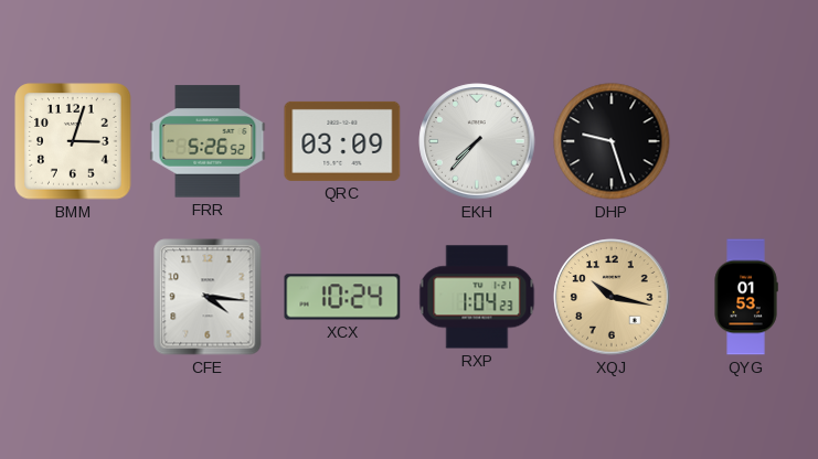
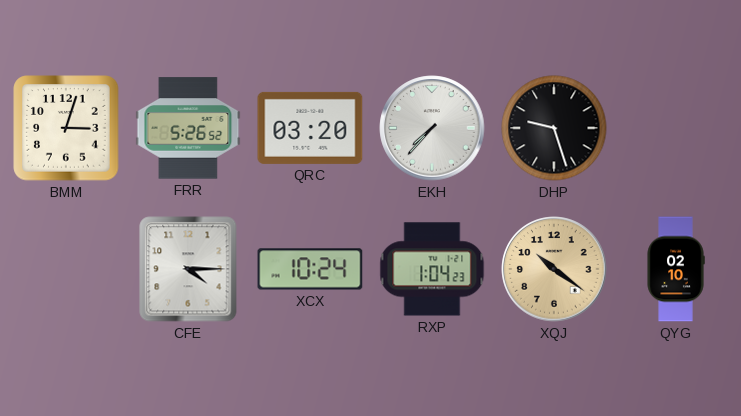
QRC: 03:09 -> 03:20
CFE: 4:16 -> 4:15
XQJ: 10:17 -> 10:21
QYG: 01:53 -> 02:10
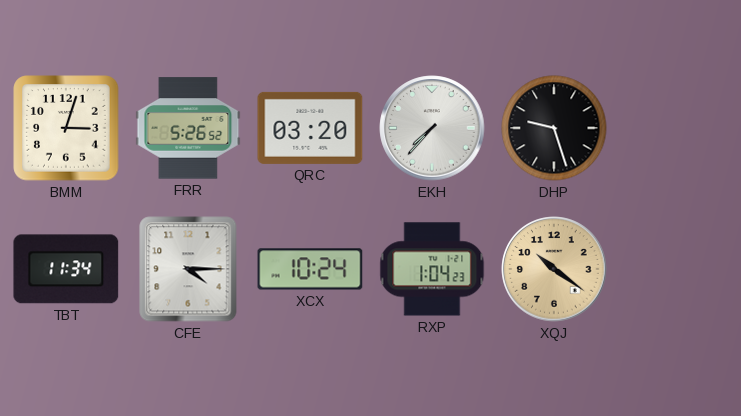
TBT: none -> 11:34
QYG: 02:10 -> none
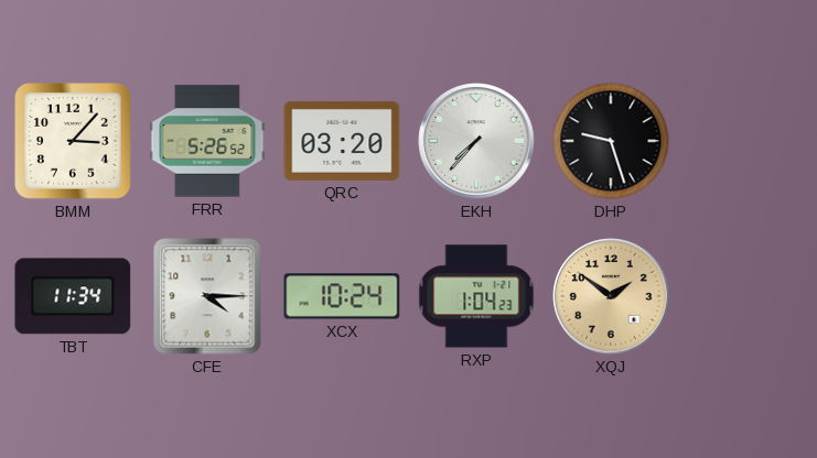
BMM: 3:03 -> 3:07
XQJ: 10:21 -> 1:51
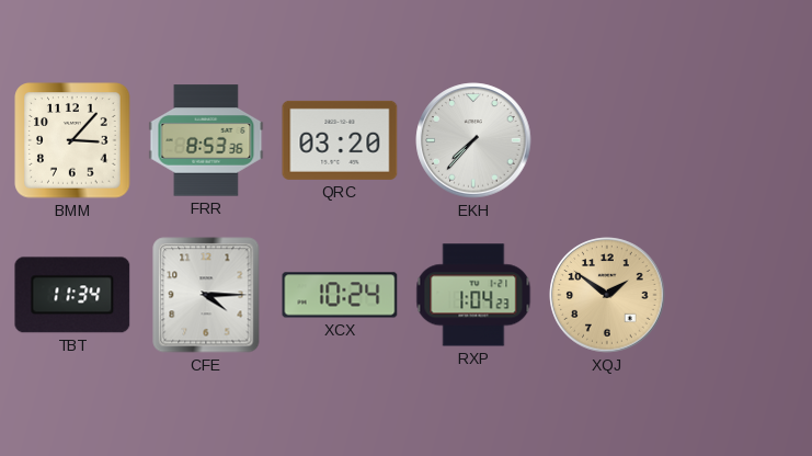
FRR: 5:26 -> 8:53
DHP: 9:27 -> none
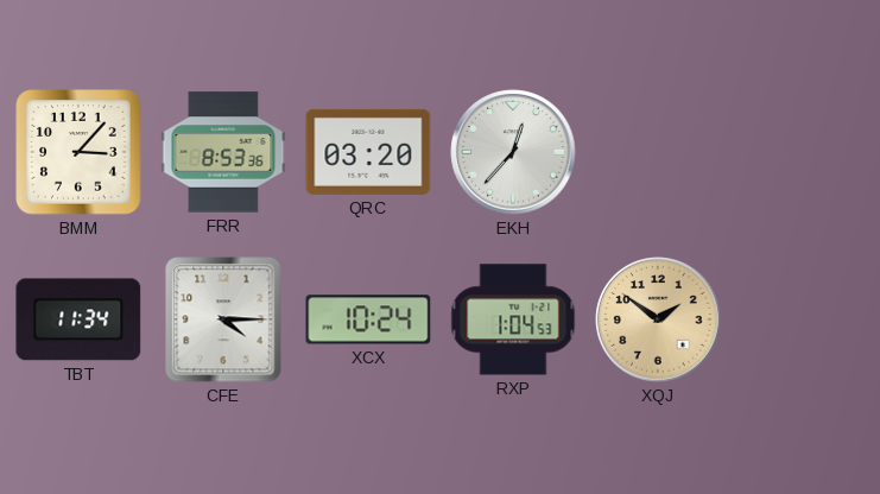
EKH: 7:37 -> 12:37
RXP: 1:04:23 -> 1:04:53
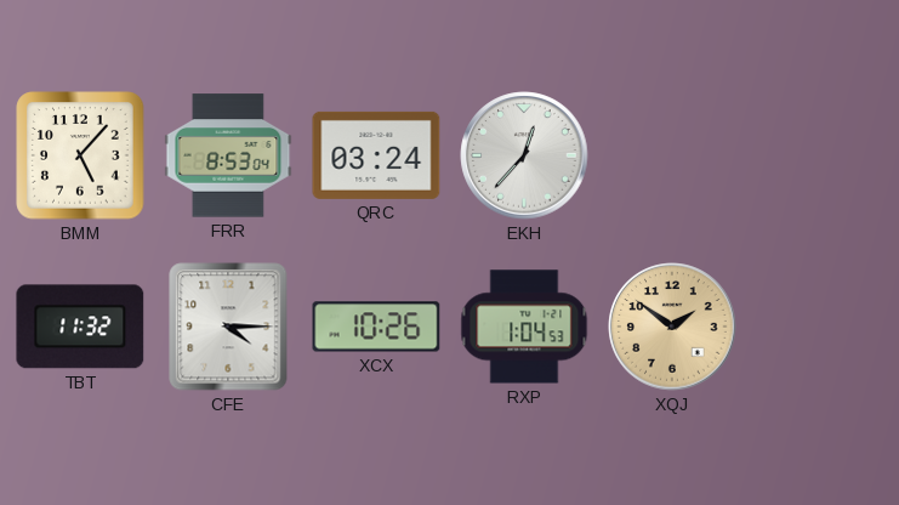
BMM: 3:07 -> 5:07
FRR: 8:53:36 -> 8:53:04
QRC: 03:20 -> 03:24
TBT: 11:34 -> 11:32
XCX: 10:24 -> 10:26
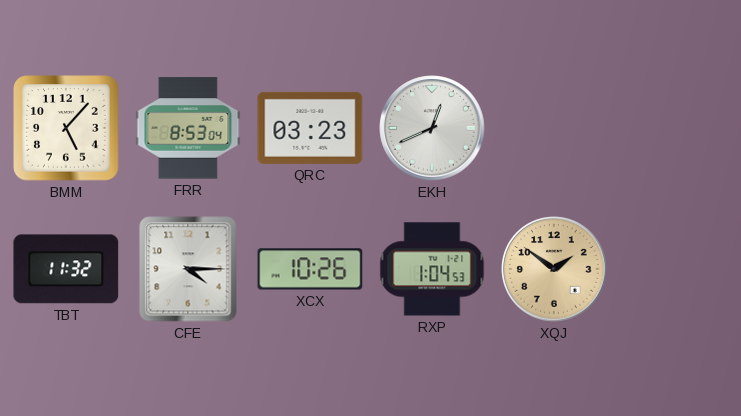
QRC: 03:24 -> 03:23
EKH: 12:37 -> 12:41
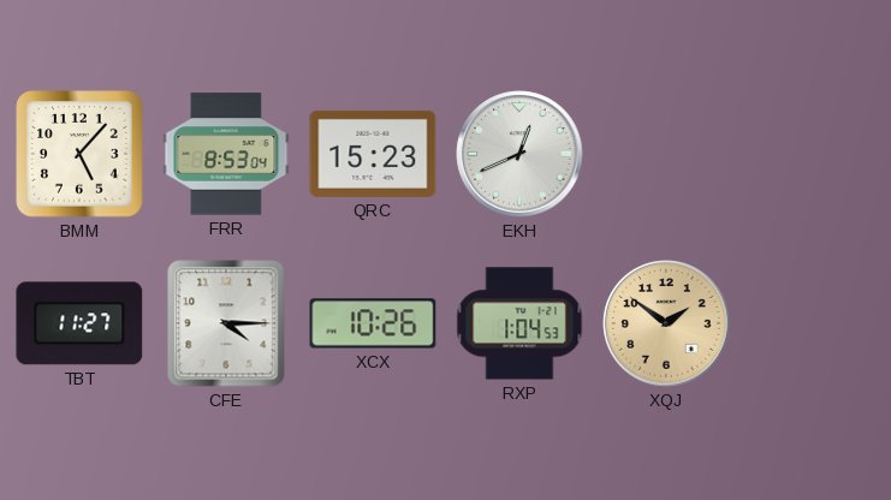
QRC: 03:23 -> 15:23
TBT: 11:32 -> 11:27
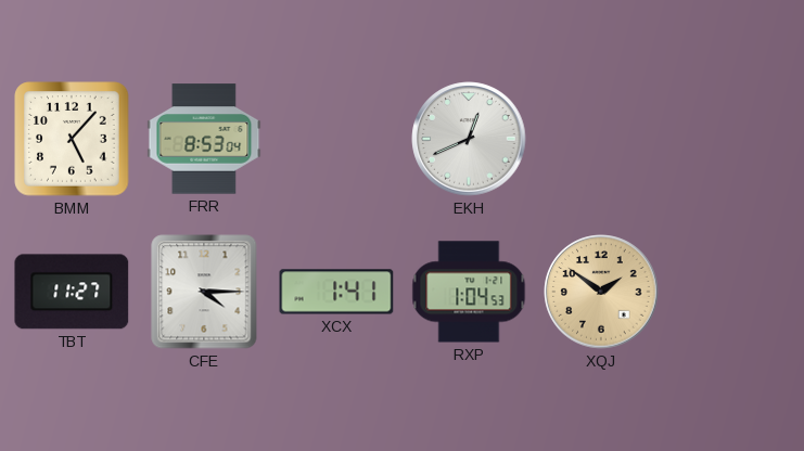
QRC: 15:23 -> none
XCX: 10:26 -> 1:41
